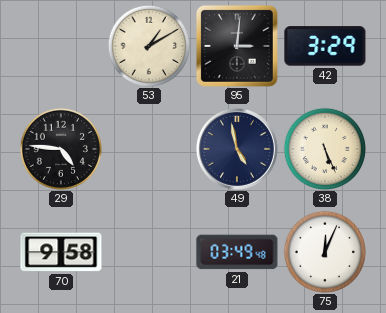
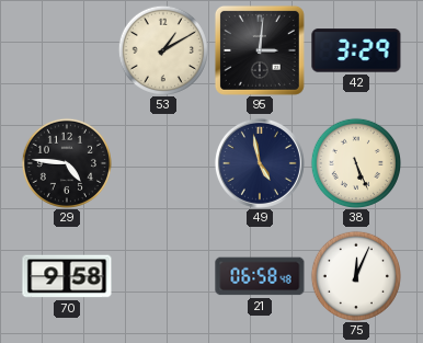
21: 03:49 -> 06:58
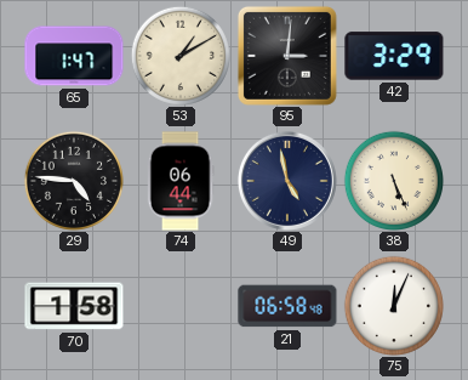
65: none -> 1:47
74: none -> 06:44
70: 9:58 -> 1:58
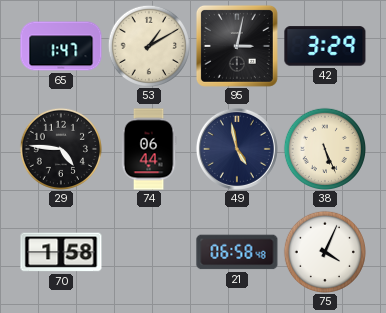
95: 3:01 -> 3:02
75: 12:04 -> 4:04
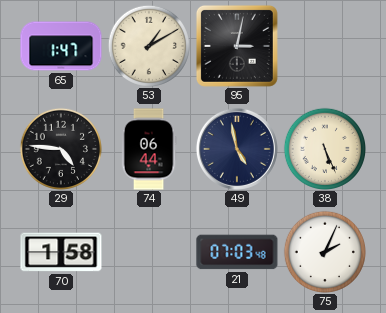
42: 3:29 -> none
21: 06:58 -> 07:03
75: 4:04 -> 2:04
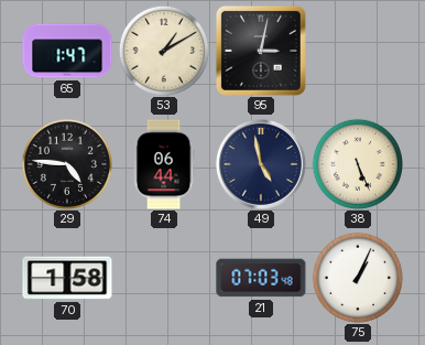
75: 2:04 -> 1:04
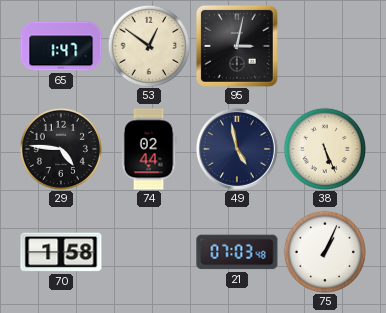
53: 1:10 -> 12:51
74: 06:44 -> 02:44
